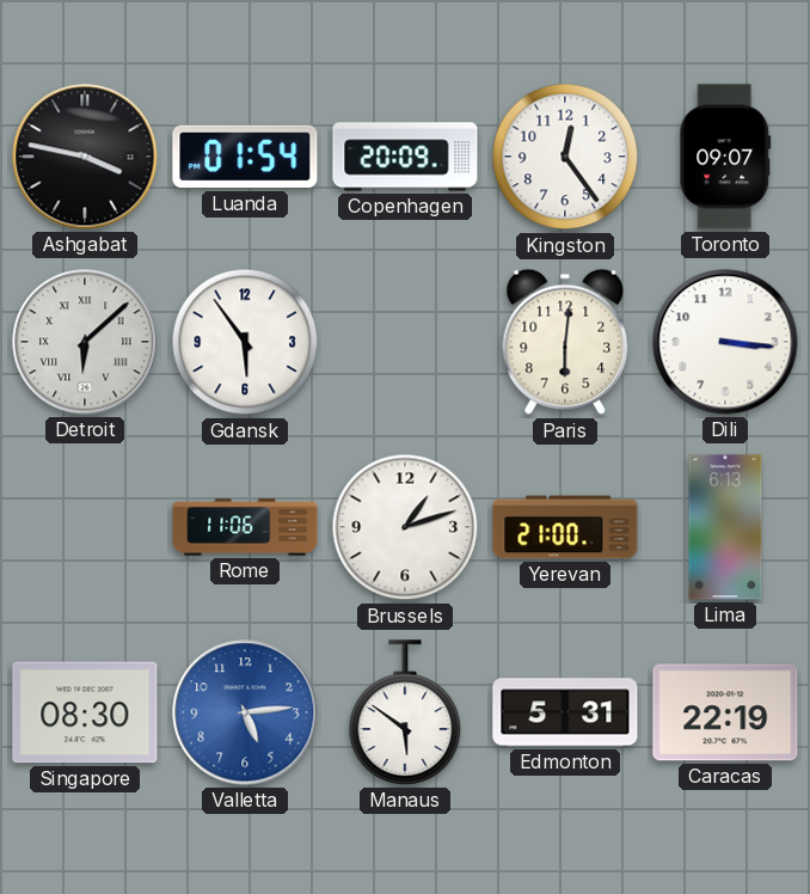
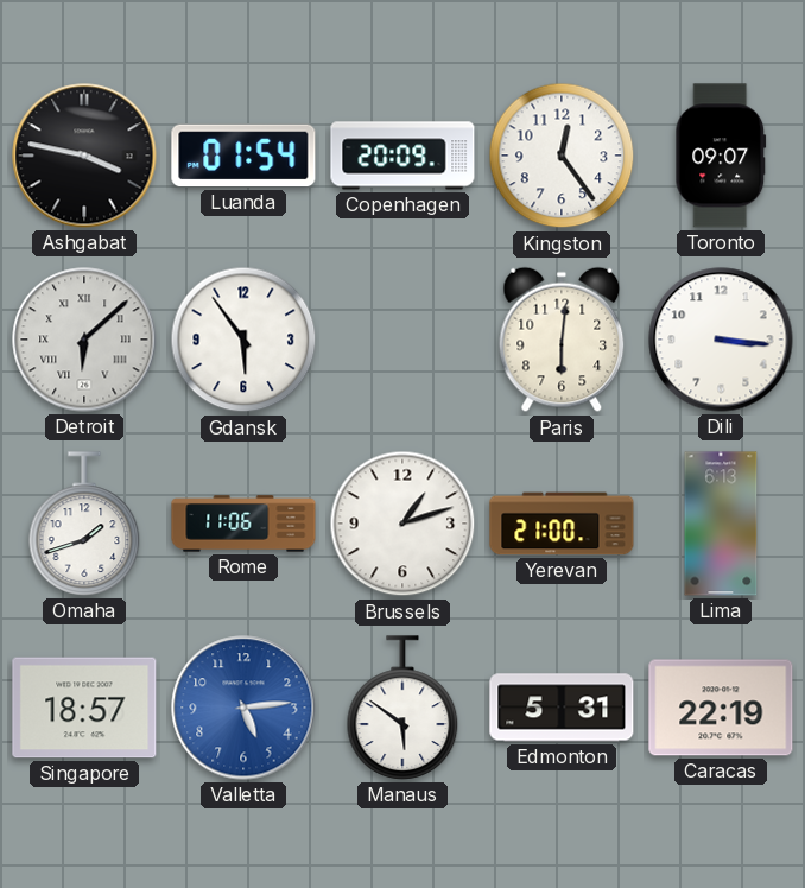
Omaha: none -> 1:42
Singapore: 08:30 -> 18:57
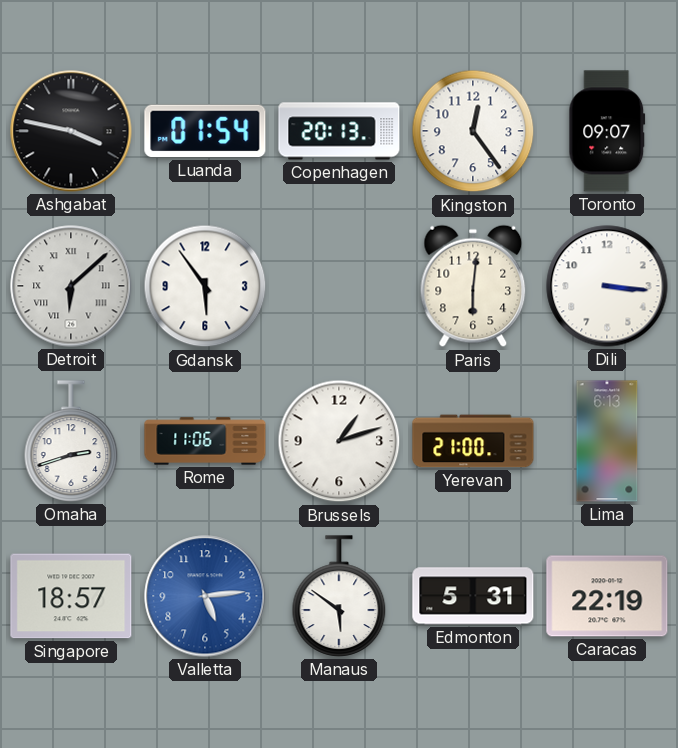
Copenhagen: 20:09 -> 20:13
Omaha: 1:42 -> 2:42
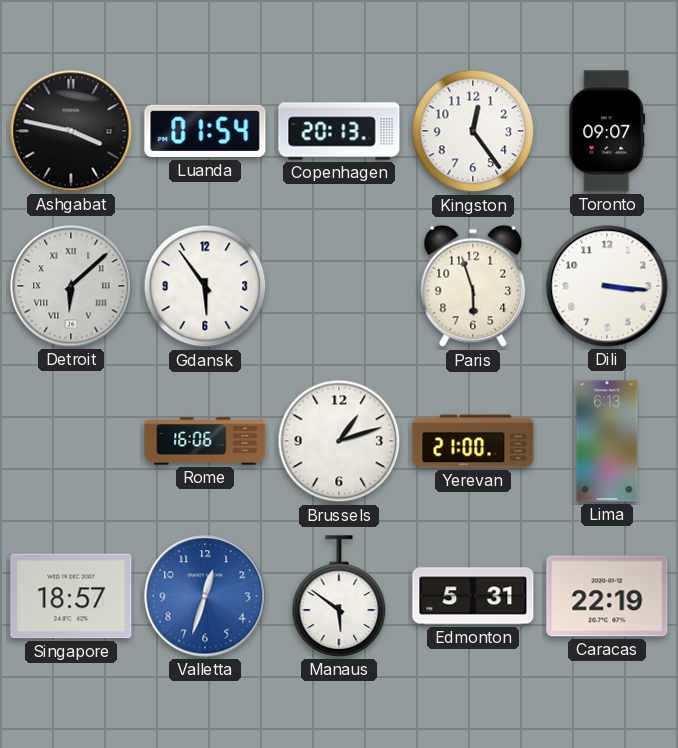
Paris: 6:01 -> 5:57
Omaha: 2:42 -> none
Rome: 11:06 -> 16:06
Valletta: 5:14 -> 12:33
